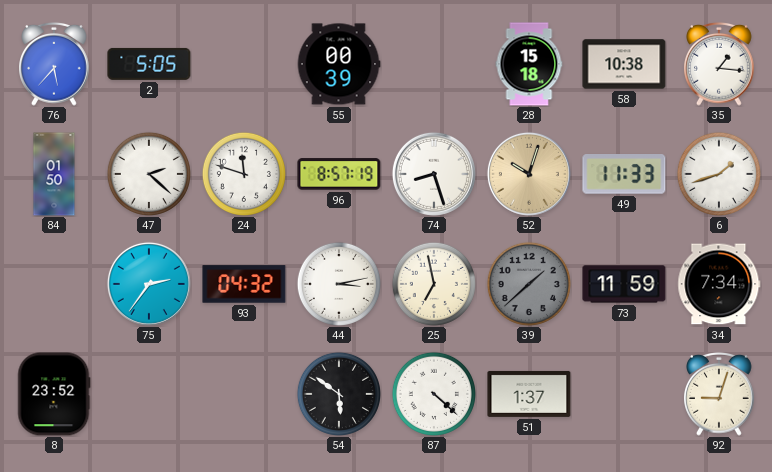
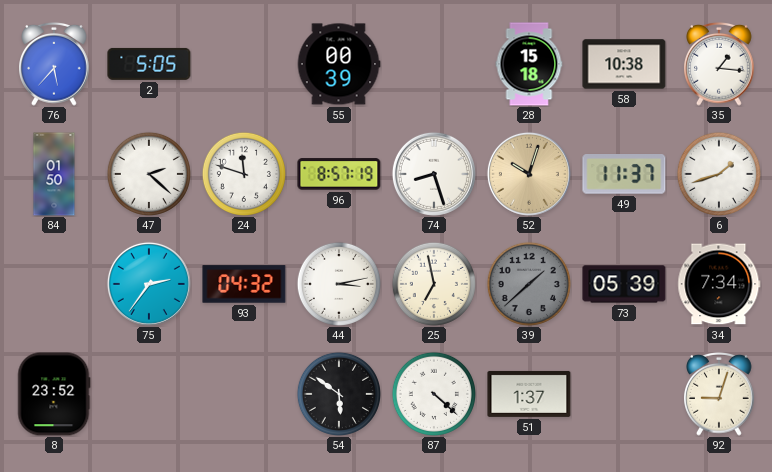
49: 11:33 -> 11:37
73: 11:59 -> 05:39
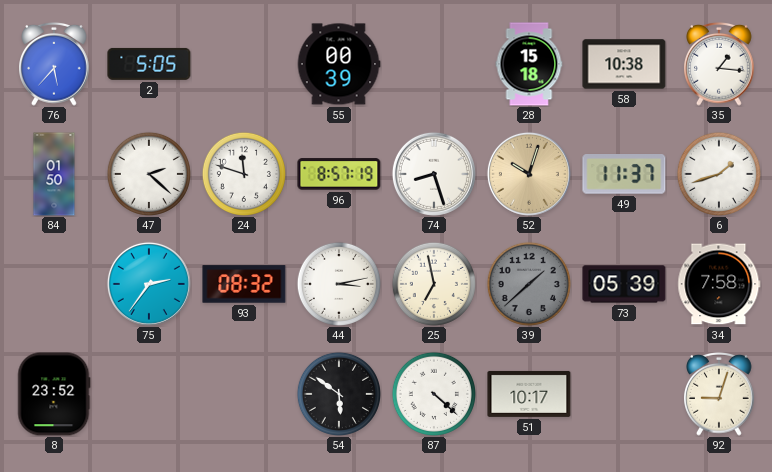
93: 04:32 -> 08:32
34: 7:34 -> 7:58
51: 1:37 -> 10:17
